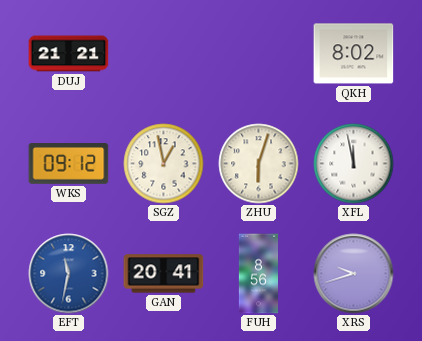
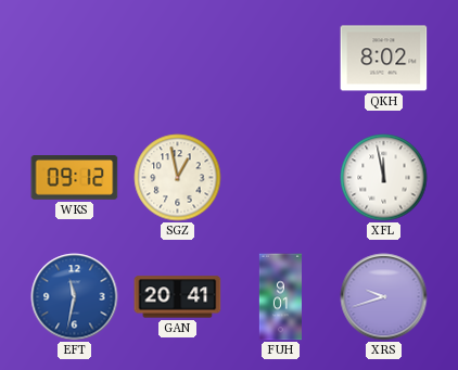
DUJ: 21:21 -> none
ZHU: 6:03 -> none
FUH: 8:56 -> 9:01
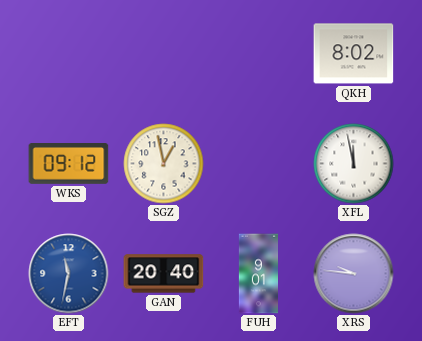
GAN: 20:41 -> 20:40
XRS: 9:42 -> 9:46
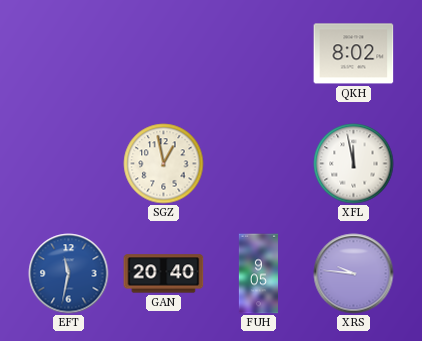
WKS: 09:12 -> none
FUH: 9:01 -> 9:05
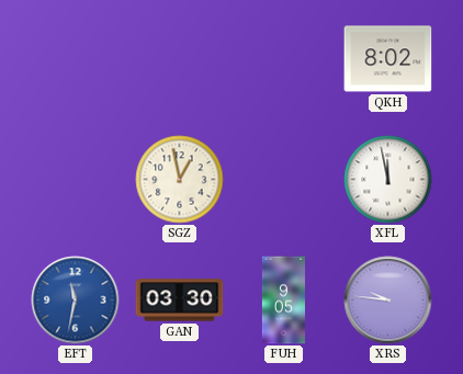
GAN: 20:40 -> 03:30
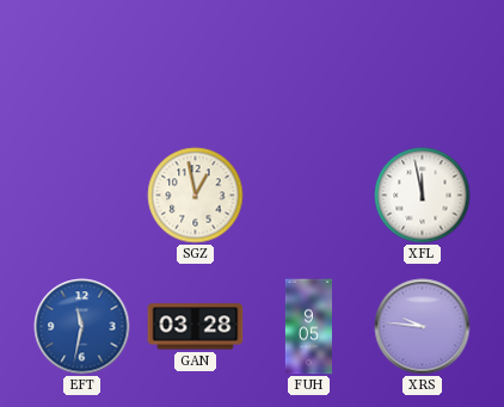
QKH: 8:02 -> none
GAN: 03:30 -> 03:28
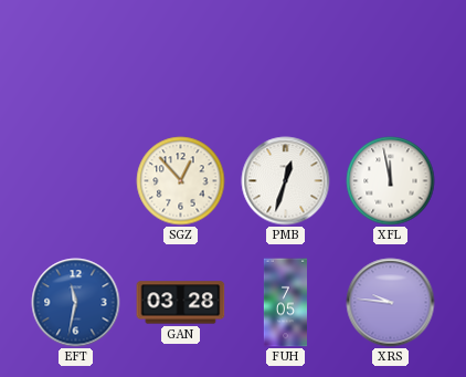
SGZ: 12:58 -> 12:53
PMB: none -> 12:33
FUH: 9:05 -> 7:05
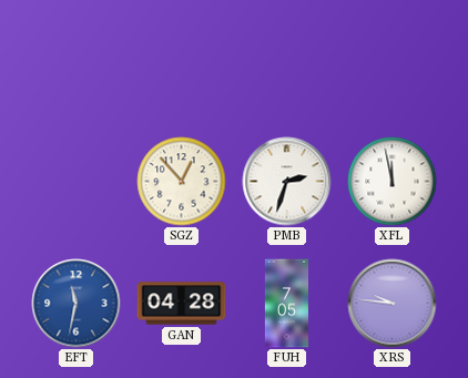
PMB: 12:33 -> 2:33
GAN: 03:28 -> 04:28
